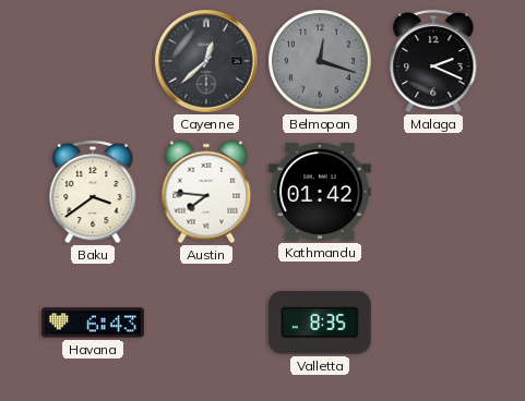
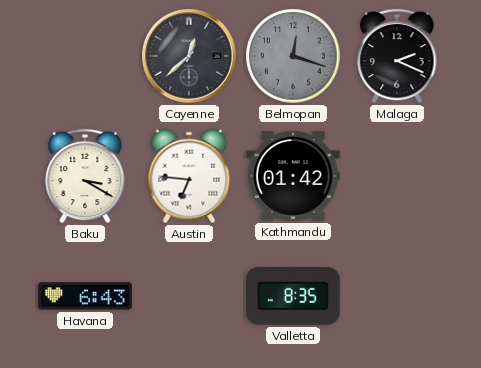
Baku: 3:39 -> 3:20
Austin: 7:46 -> 6:46
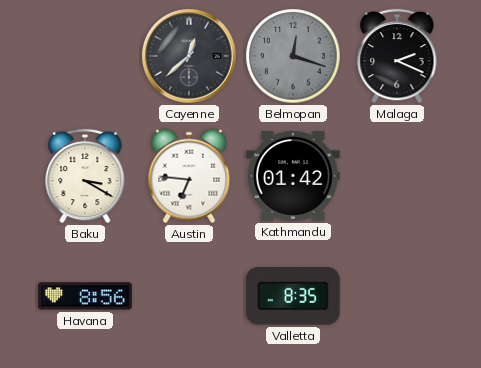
Havana: 6:43 -> 8:56
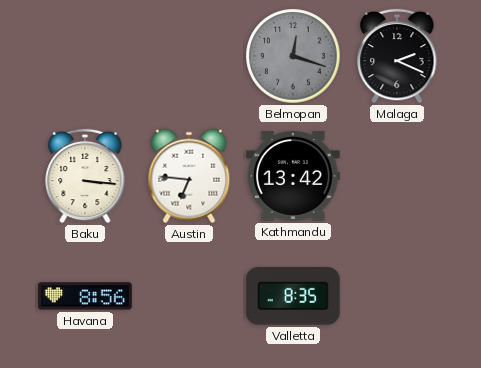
Cayenne: 12:38 -> none
Baku: 3:20 -> 3:16
Kathmandu: 01:42 -> 13:42
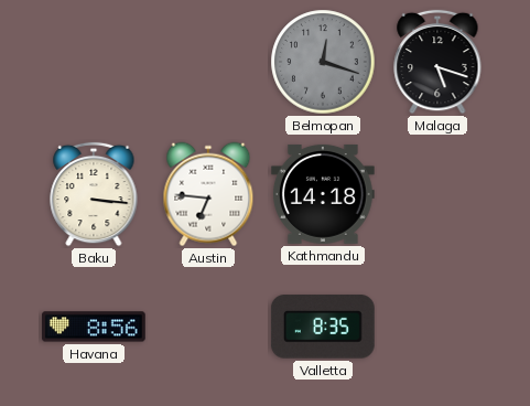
Malaga: 2:19 -> 5:18
Kathmandu: 13:42 -> 14:18
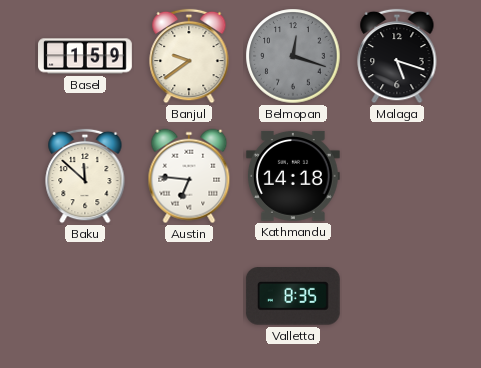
Basel: none -> 1:59
Banjul: none -> 9:39
Baku: 3:16 -> 11:52
Havana: 8:56 -> none
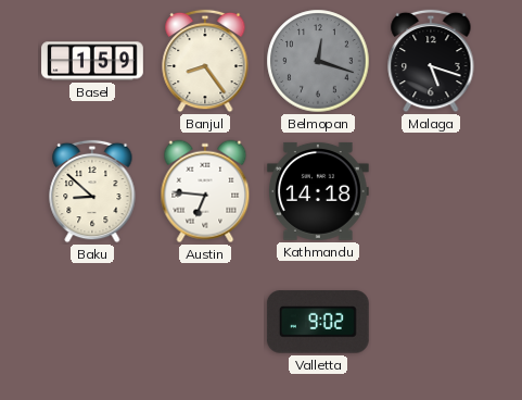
Banjul: 9:39 -> 8:24
Baku: 11:52 -> 8:52
Valletta: 8:35 -> 9:02
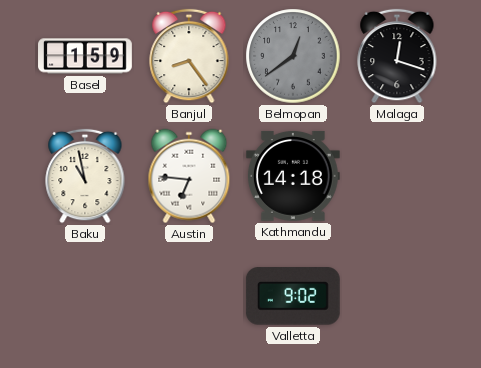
Belmopan: 12:18 -> 12:39
Malaga: 5:18 -> 12:18
Baku: 8:52 -> 10:58
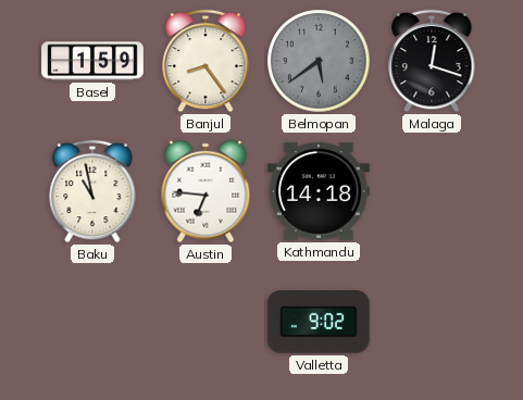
Belmopan: 12:39 -> 5:39
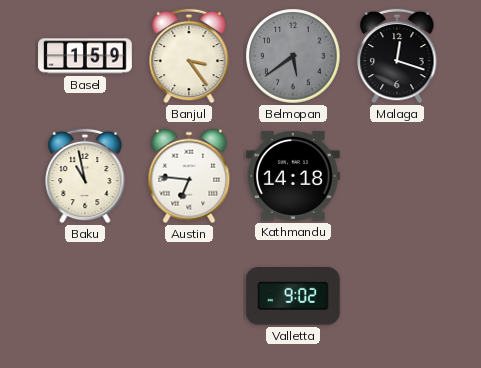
Banjul: 8:24 -> 3:24
